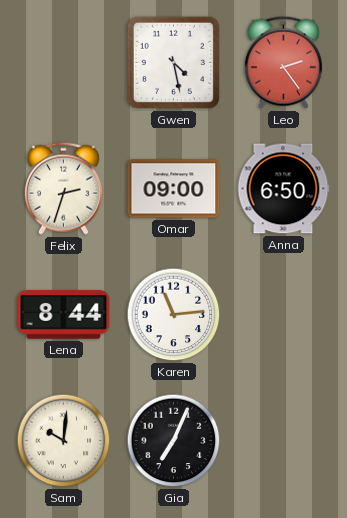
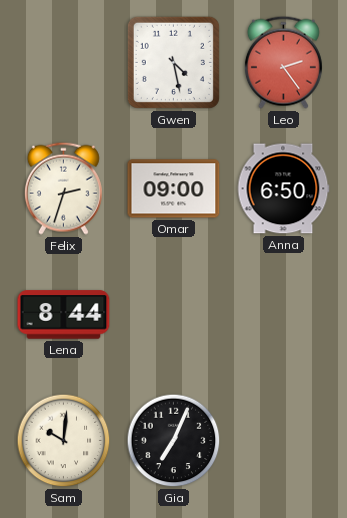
Karen: 11:14 -> none
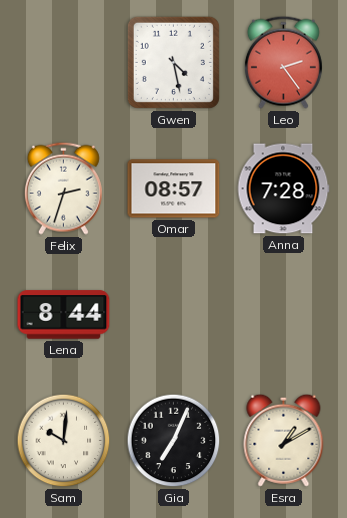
Omar: 09:00 -> 08:57
Anna: 6:50 -> 7:28
Esra: none -> 1:10
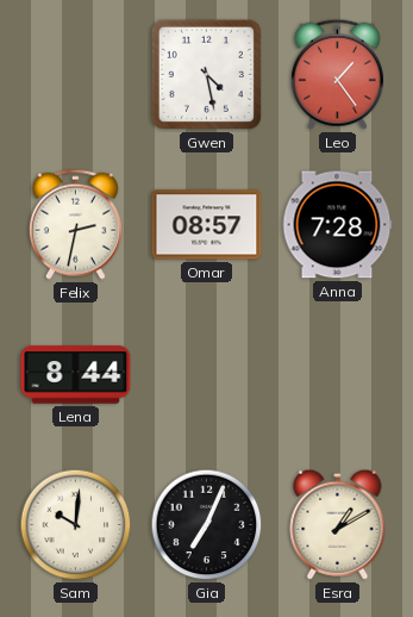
Leo: 2:24 -> 1:24
Felix: 2:33 -> 2:32
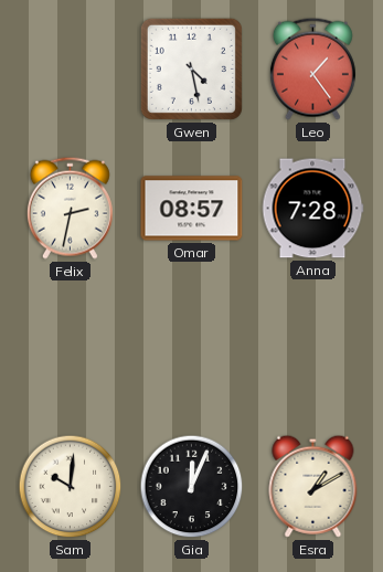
Lena: 8:44 -> none
Gia: 7:04 -> 12:04
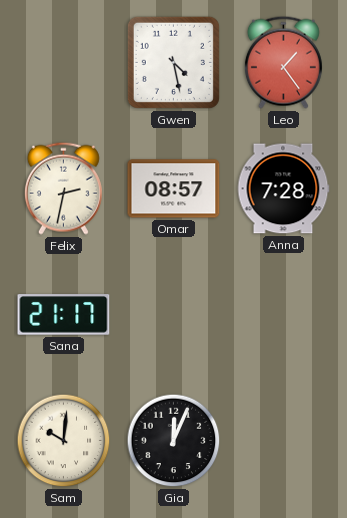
Sana: none -> 21:17
Esra: 1:10 -> none
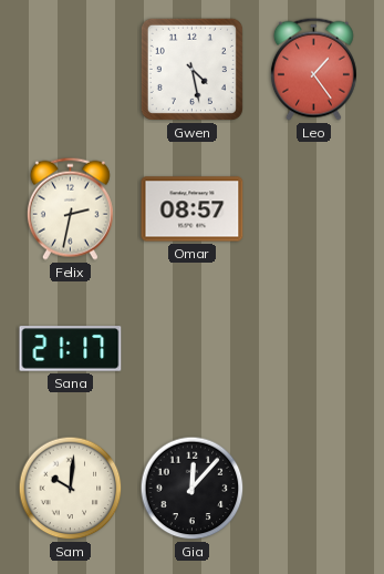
Anna: 7:28 -> none
Gia: 12:04 -> 12:07
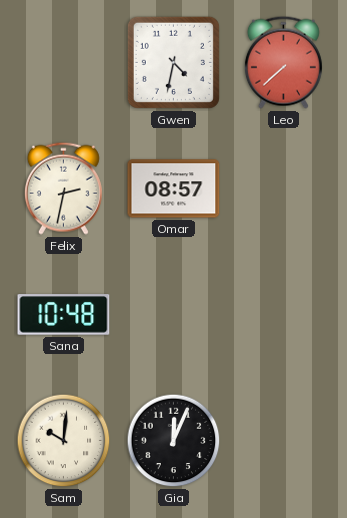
Gwen: 4:28 -> 4:32
Leo: 1:24 -> 7:38
Sana: 21:17 -> 10:48
Gia: 12:07 -> 12:04
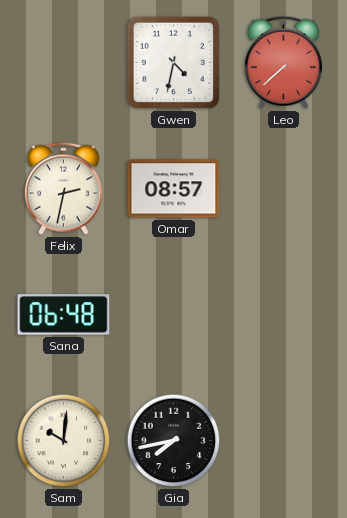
Sana: 10:48 -> 06:48
Gia: 12:04 -> 7:43
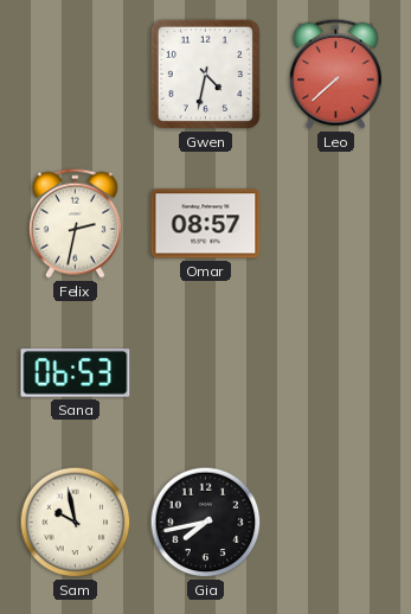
Sana: 06:48 -> 06:53
Sam: 10:01 -> 9:58
